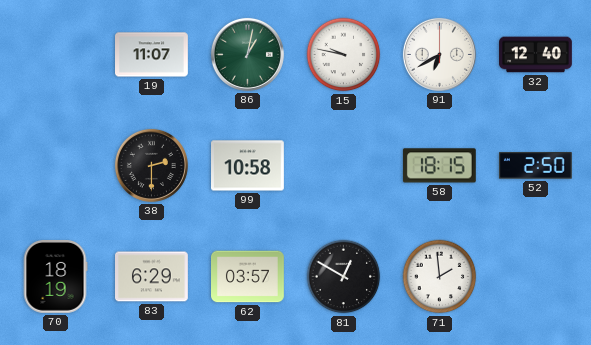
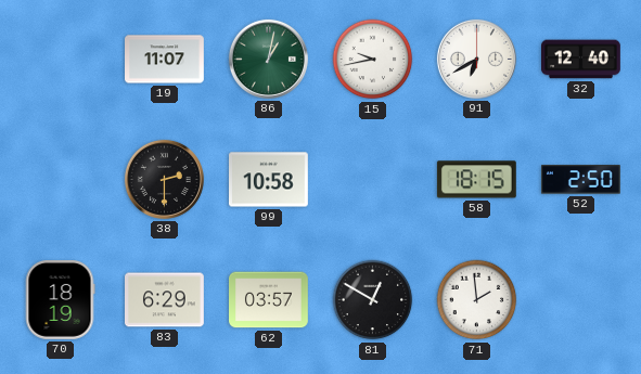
15: 9:47 -> 9:43
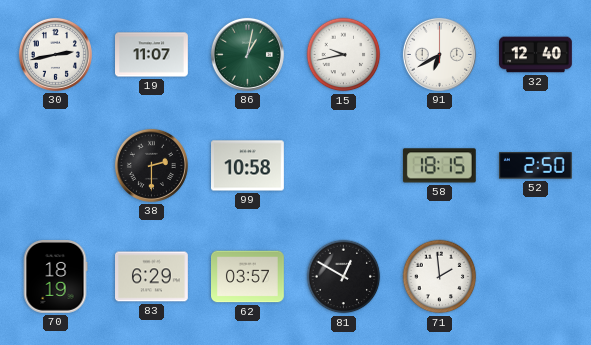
30: none -> 2:43
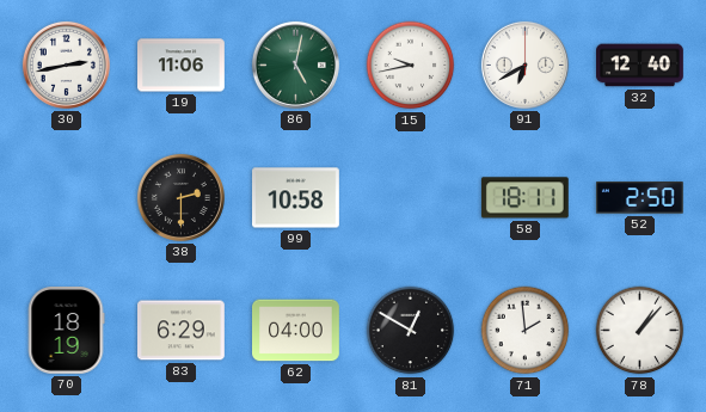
19: 11:07 -> 11:06
86: 1:02 -> 5:02
58: 18:15 -> 18:11
62: 03:57 -> 04:00
78: none -> 1:07
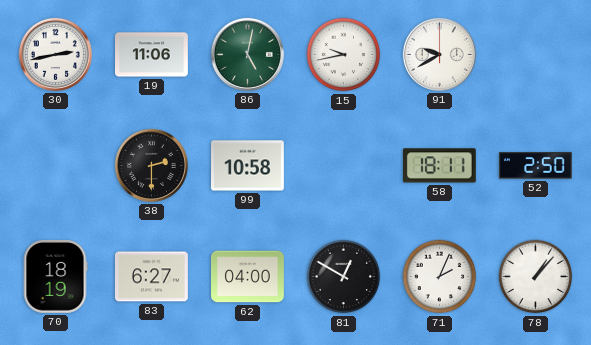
91: 6:40 -> 9:40
32: 12:40 -> none
83: 6:29 -> 6:27
71: 1:59 -> 2:04
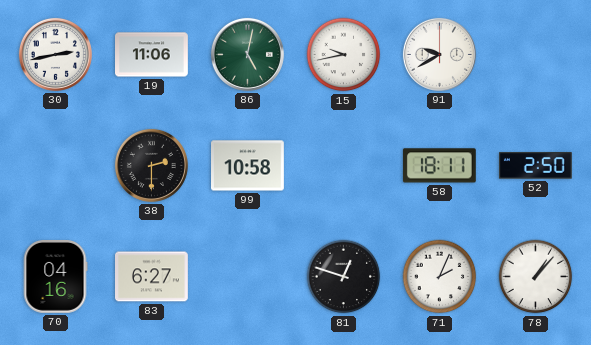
70: 18:19 -> 04:16
62: 04:00 -> none
81: 12:50 -> 12:48
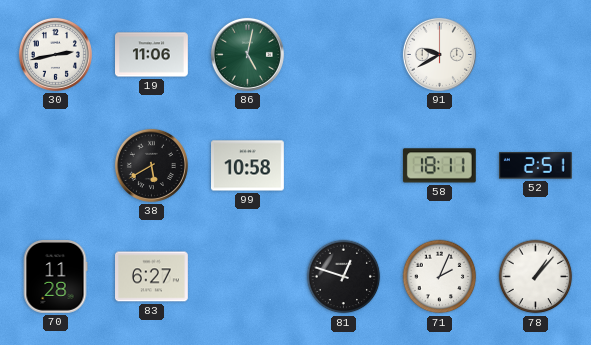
15: 9:43 -> none
38: 2:30 -> 5:40
52: 2:50 -> 2:51
70: 04:16 -> 11:28
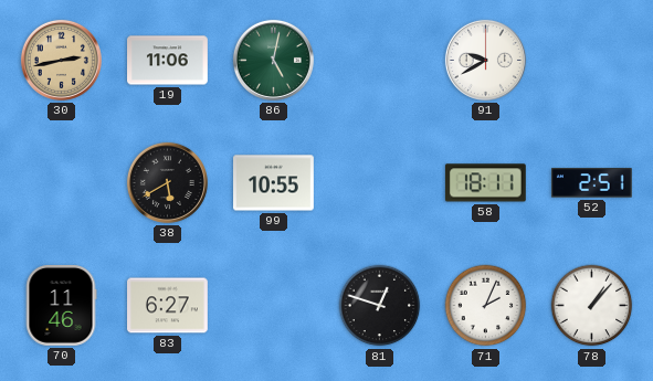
30 dial: white -> champagne
99: 10:58 -> 10:55
70: 11:28 -> 11:46
